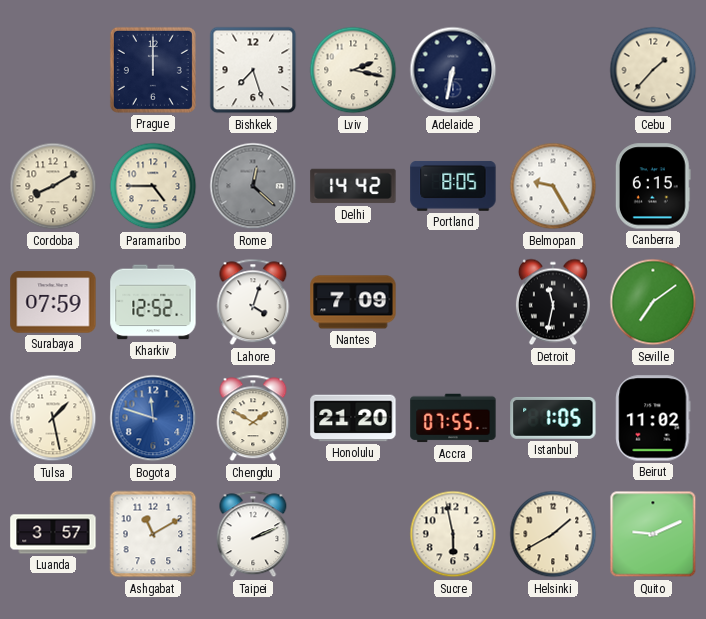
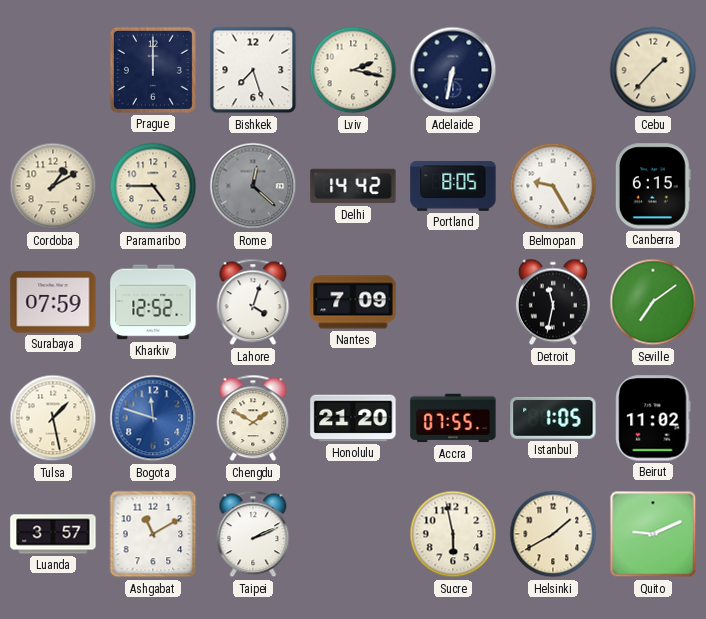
Cordoba: 8:10 -> 1:10
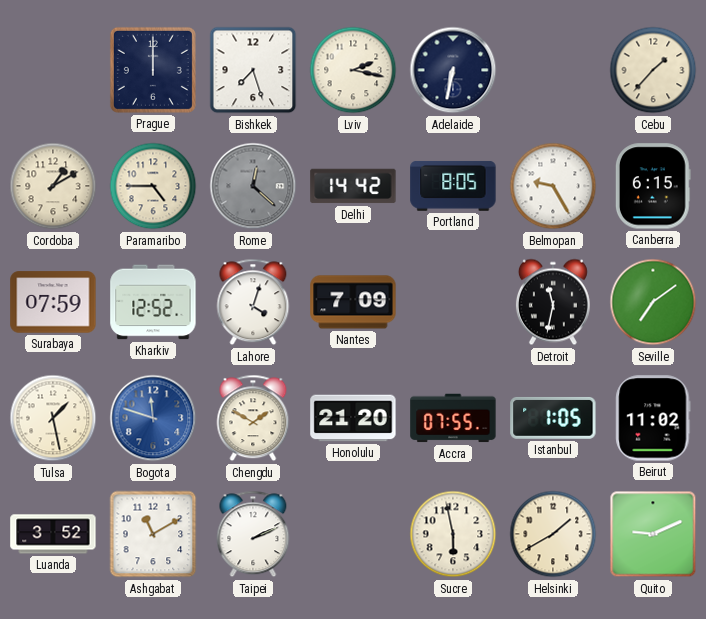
Luanda: 3:57 -> 3:52
